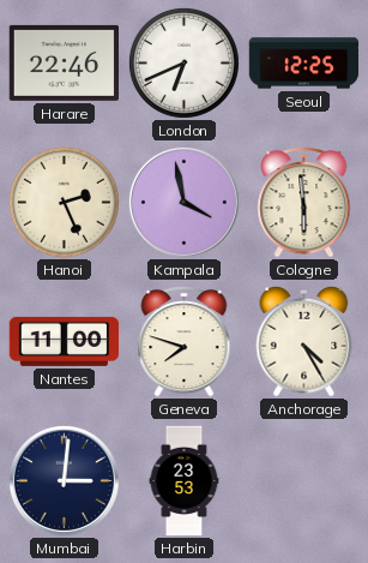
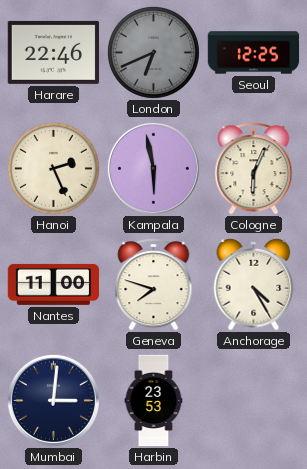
London dial: white -> grey
Kampala: 3:58 -> 5:58
Cologne: 5:59 -> 6:04
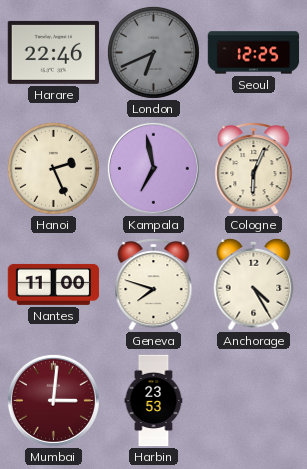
Kampala: 5:58 -> 6:58
Mumbai dial: navy -> burgundy
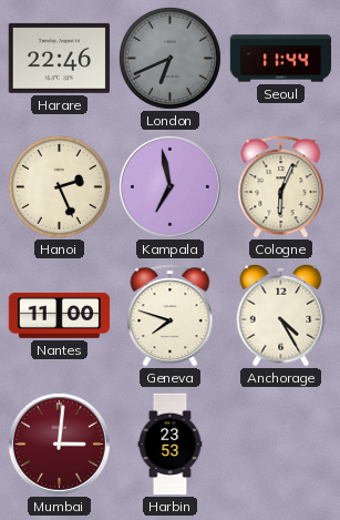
Seoul: 12:25 -> 11:44
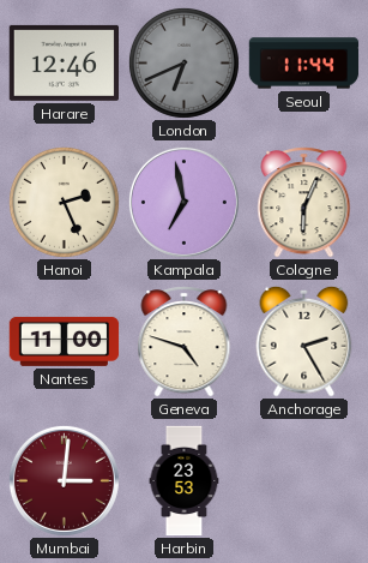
Harare: 22:46 -> 12:46
Geneva: 7:48 -> 4:48
Anchorage: 4:25 -> 2:25
